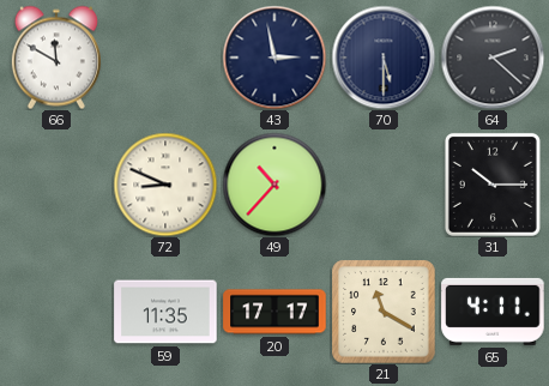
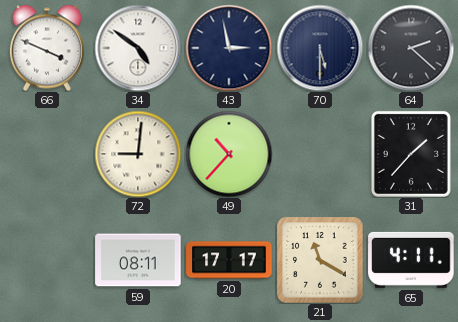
66: 11:50 -> 3:49
34: none -> 4:51
72: 8:49 -> 9:01
31: 10:15 -> 1:37
59: 11:35 -> 08:11
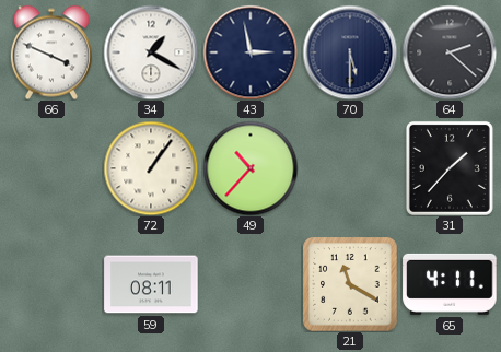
34: 4:51 -> 1:20
72: 9:01 -> 1:06
20: 17:17 -> none
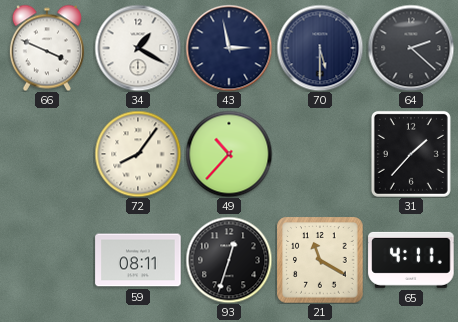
72: 1:06 -> 8:06
93: none -> 12:33
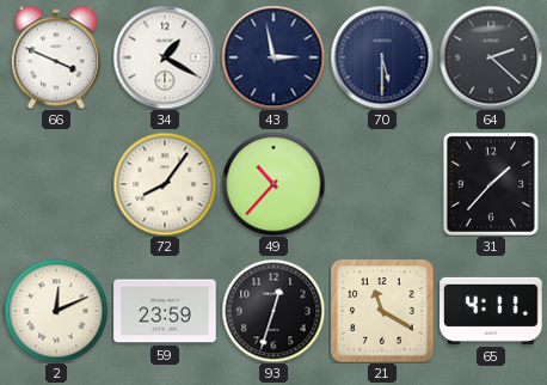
2: none -> 12:11
59: 08:11 -> 23:59
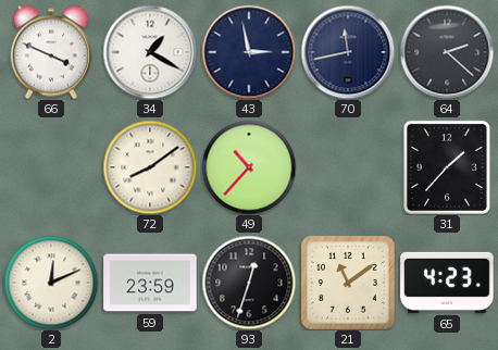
70: 5:30 -> 11:43
72: 8:06 -> 8:09
21: 11:20 -> 11:09
65: 4:11 -> 4:23
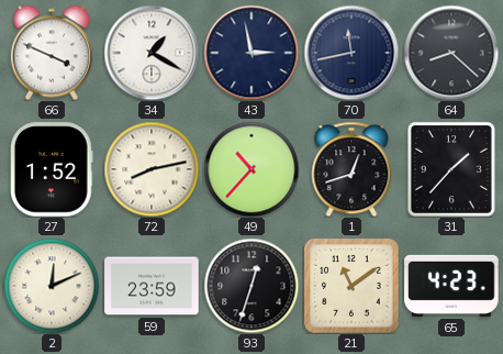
64: 2:22 -> 8:22
27: none -> 1:52
72: 8:09 -> 8:13
1: none -> 12:42
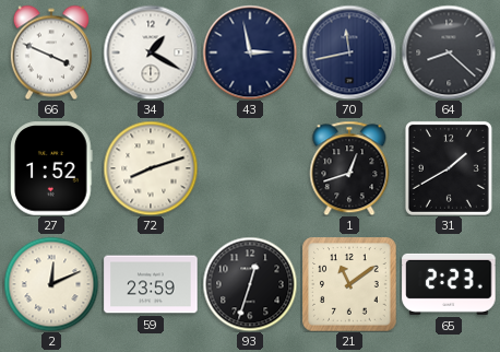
72: 8:13 -> 8:12
49: 10:37 -> none
31: 1:37 -> 1:40
65: 4:23 -> 2:23
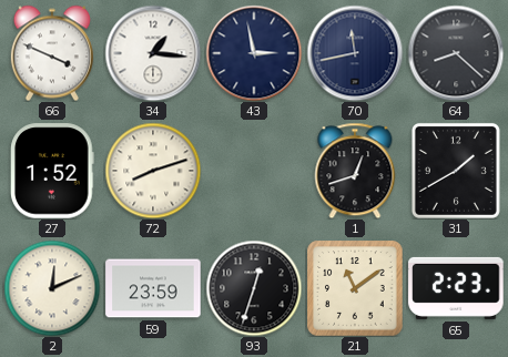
34: 1:20 -> 1:16
